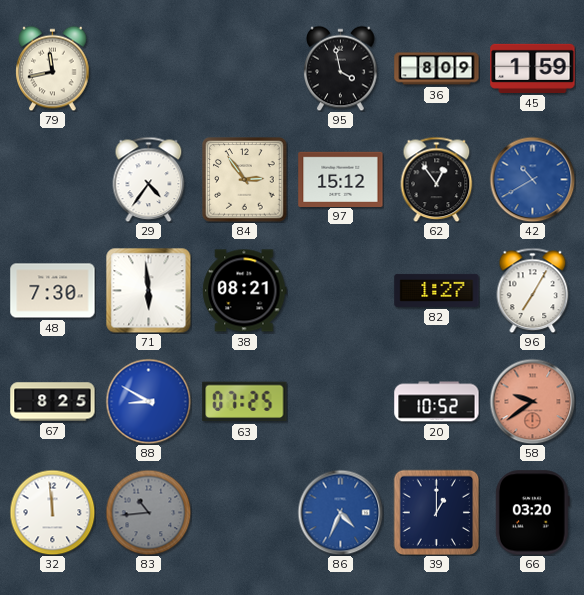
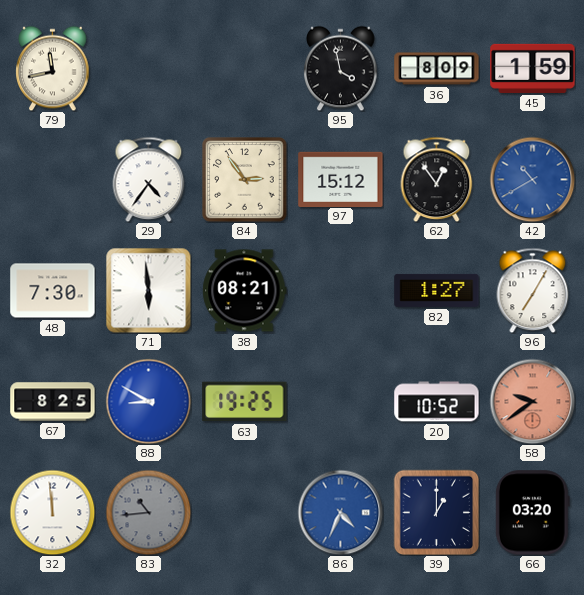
63: 07:25 -> 19:25
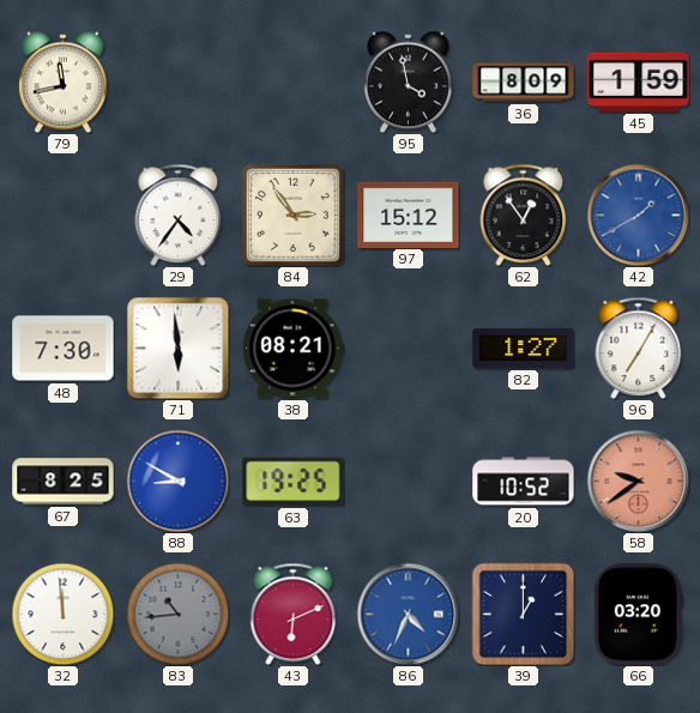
42: 10:40 -> 1:40
43: none -> 6:11
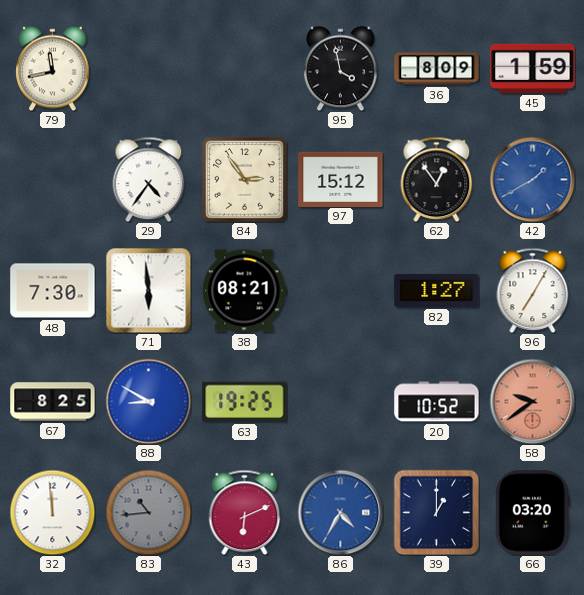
86: 4:34 -> 4:35
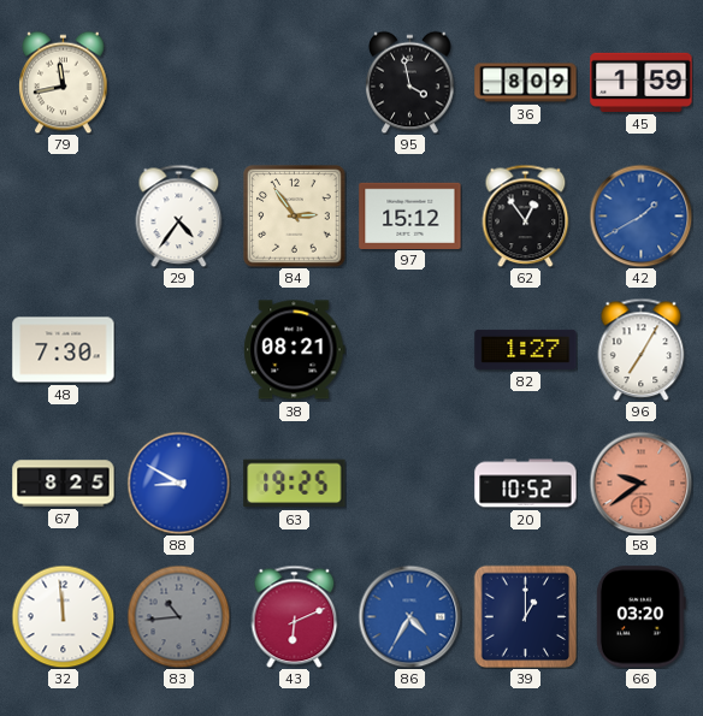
71: 5:59 -> none
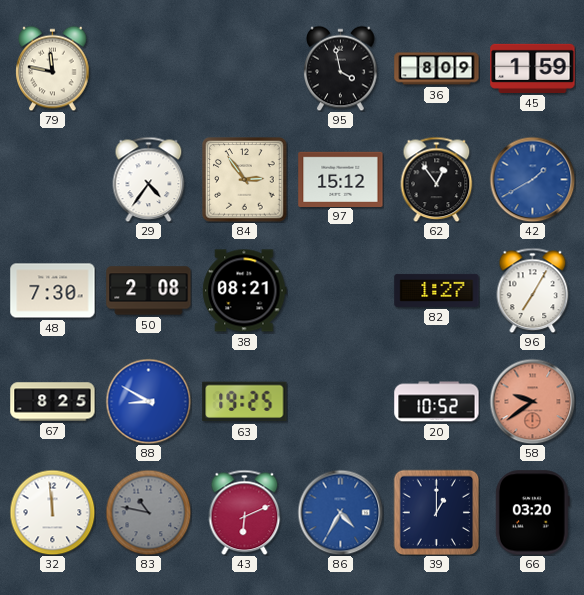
79: 11:43 -> 11:47
50: none -> 2:08
83: 10:44 -> 10:47
